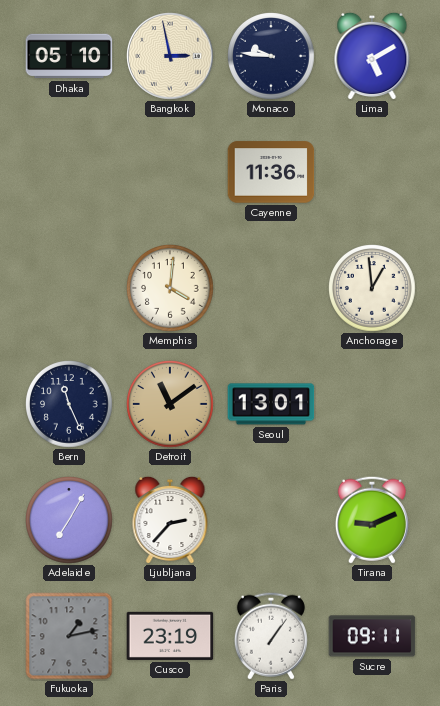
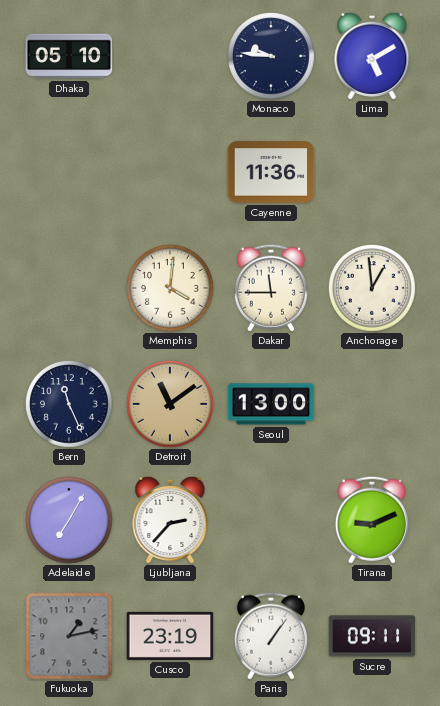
Bangkok: 2:58 -> none
Dakar: none -> 11:45
Seoul: 13:01 -> 13:00
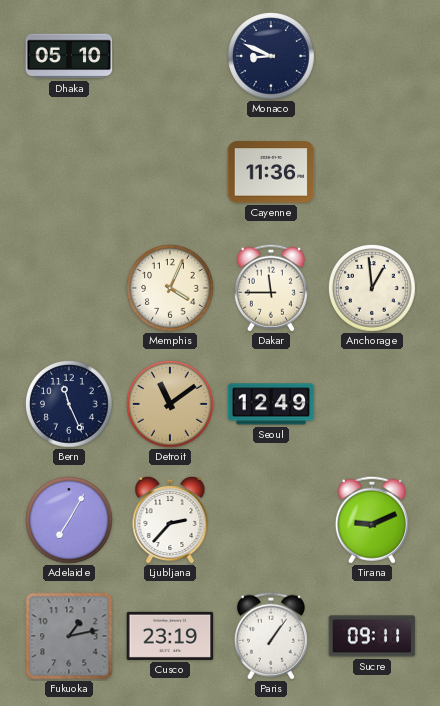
Monaco: 9:46 -> 8:49
Lima: 5:10 -> none
Memphis: 4:01 -> 4:04
Seoul: 13:00 -> 12:49
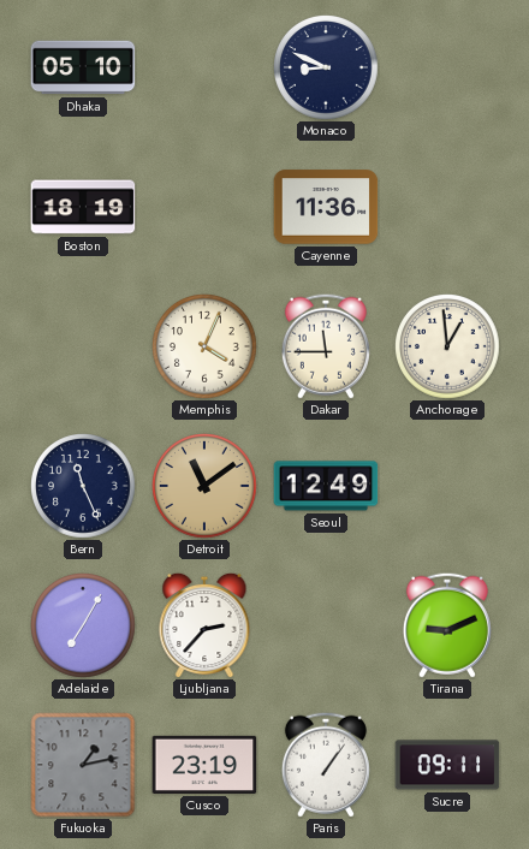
Boston: none -> 18:19
